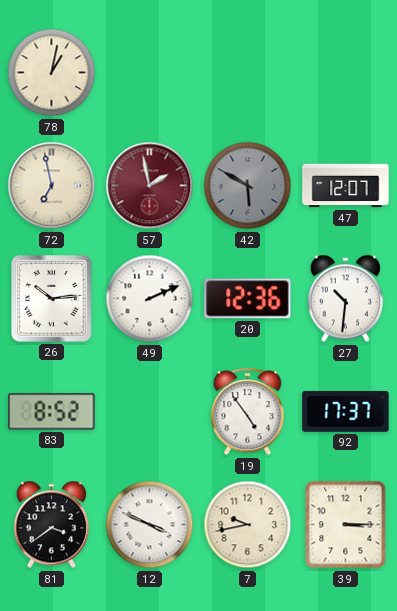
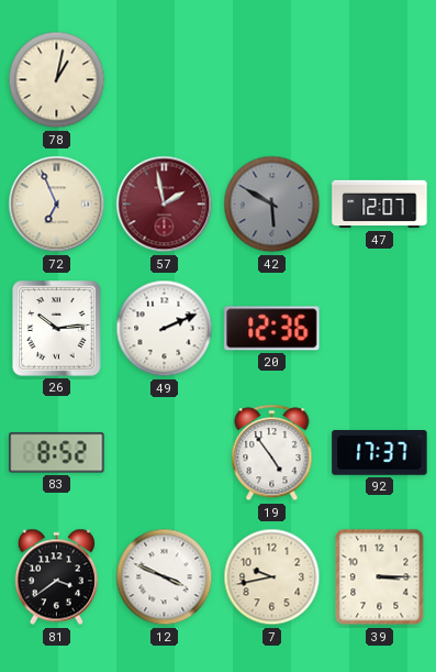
72: 6:58 -> 6:56
27: 10:31 -> none
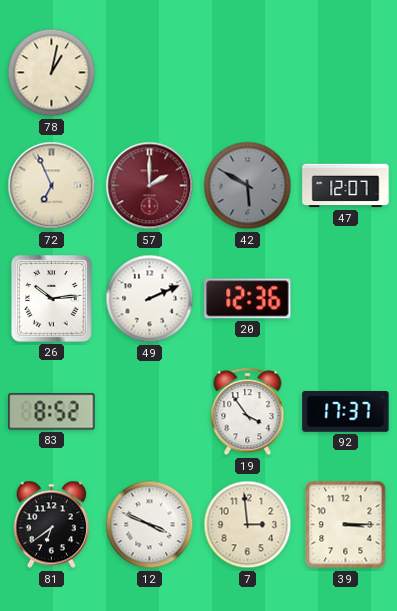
57: 1:58 -> 2:00
19: 4:54 -> 3:54
81: 3:39 -> 6:39
7: 9:43 -> 2:59
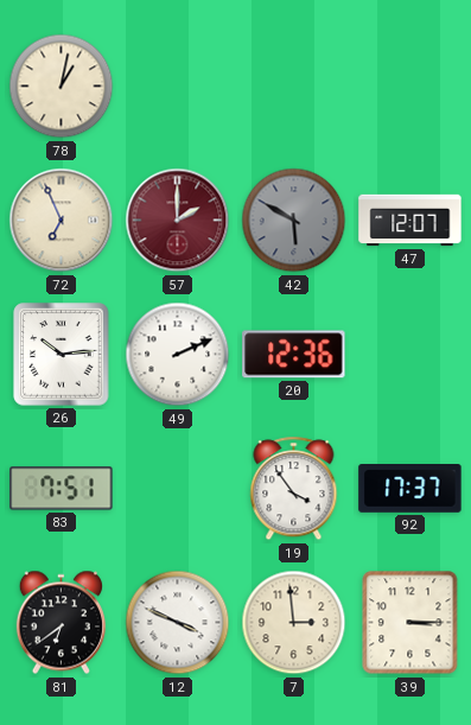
83: 8:52 -> 7:51
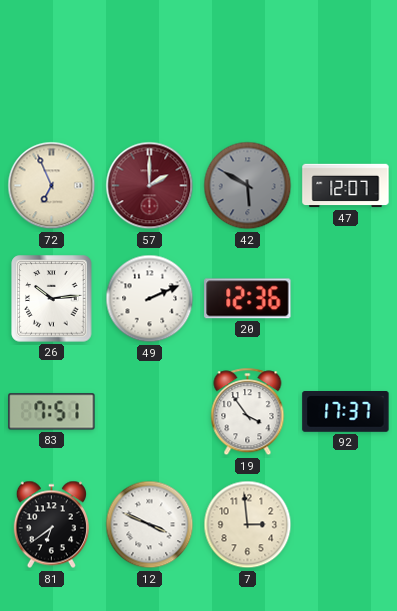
78: 1:02 -> none
39: 3:15 -> none
